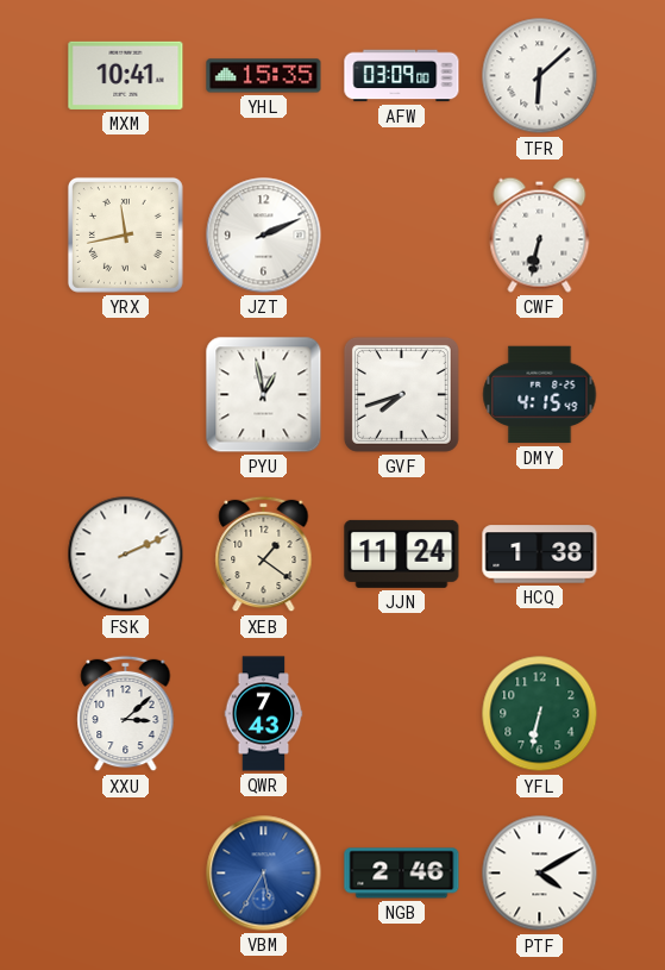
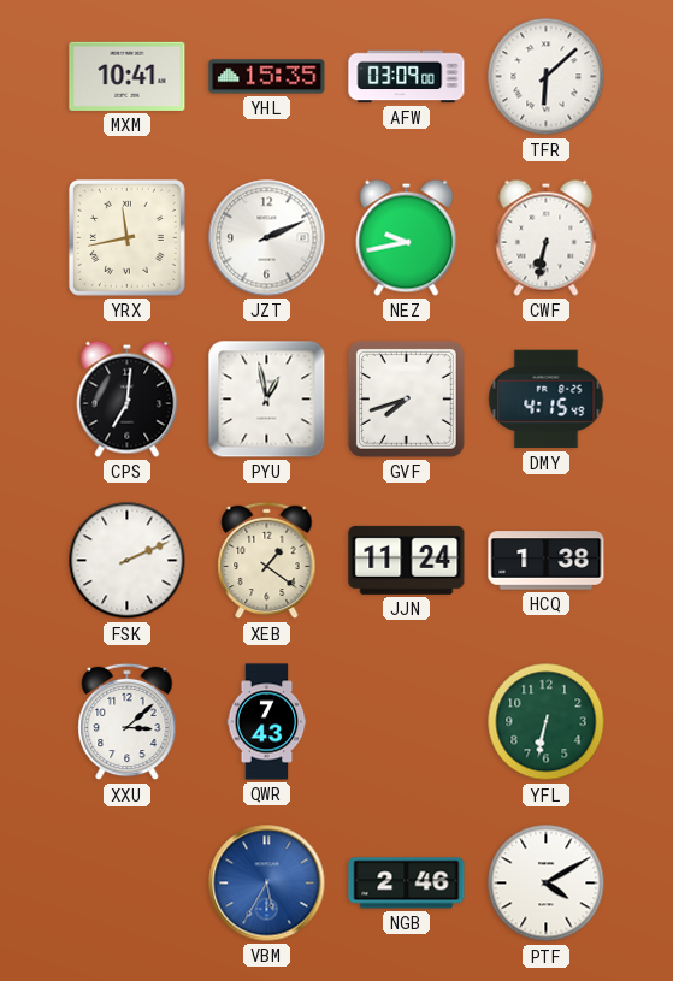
NEZ: none -> 9:43
CPS: none -> 7:01
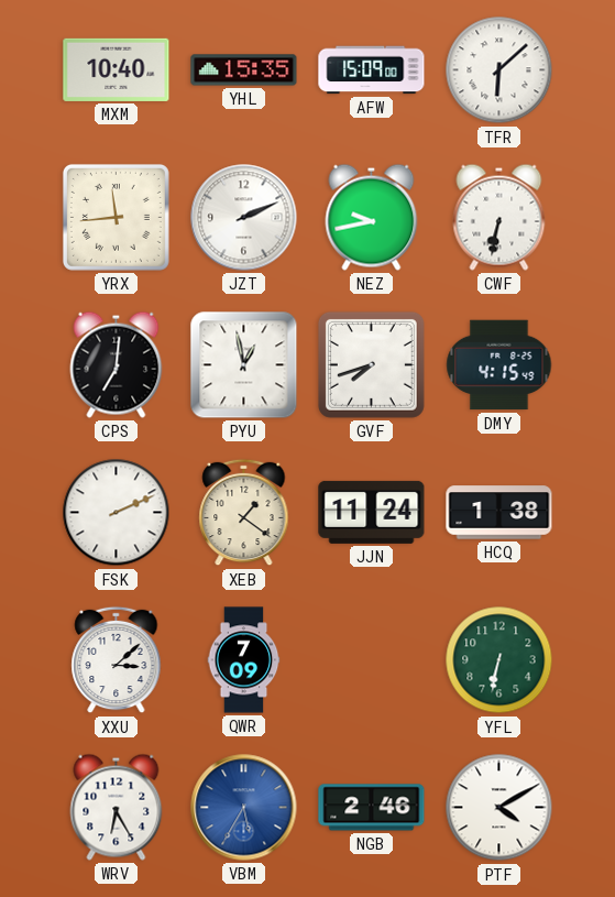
MXM: 10:41 -> 10:40
AFW: 03:09 -> 15:09
YRX: 11:43 -> 11:44
QWR: 7:43 -> 7:09
WRV: none -> 6:25
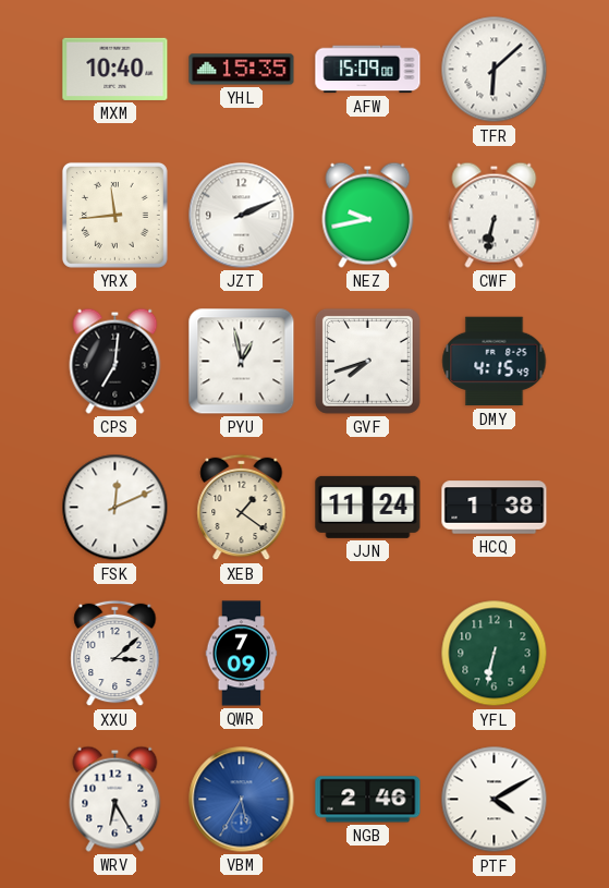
FSK: 2:11 -> 12:11
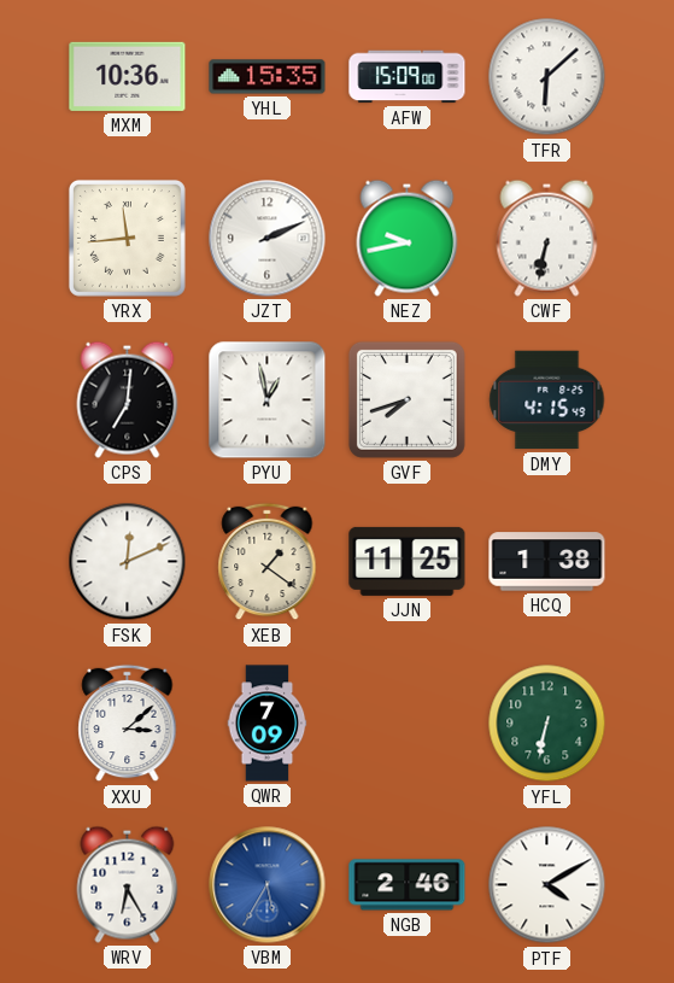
MXM: 10:40 -> 10:36
JJN: 11:24 -> 11:25
